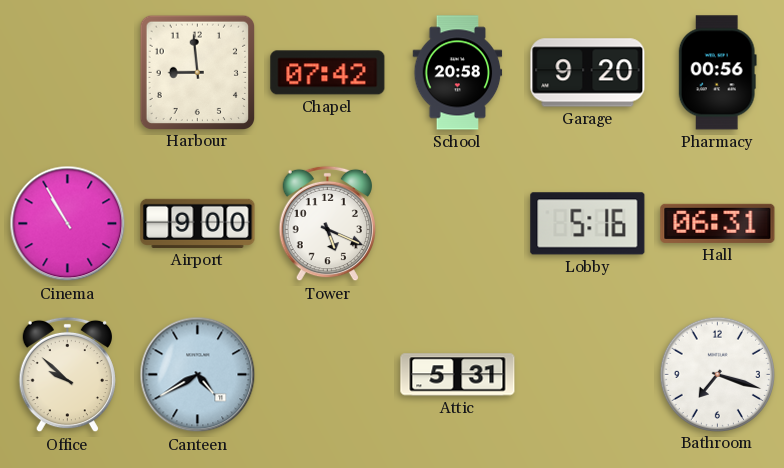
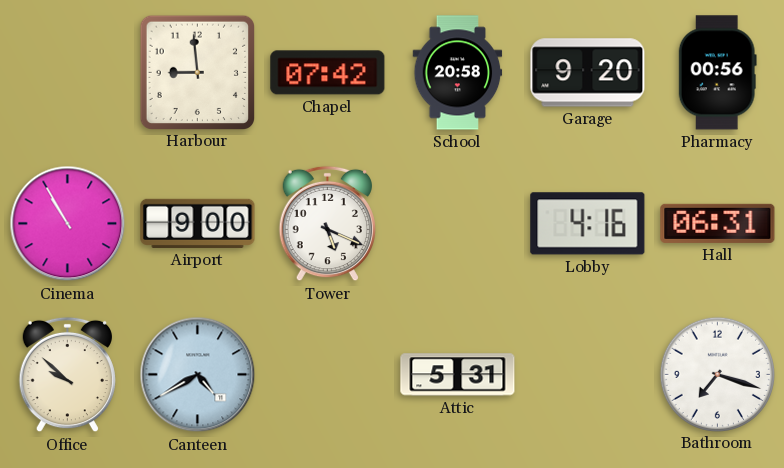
Lobby: 5:16 -> 4:16
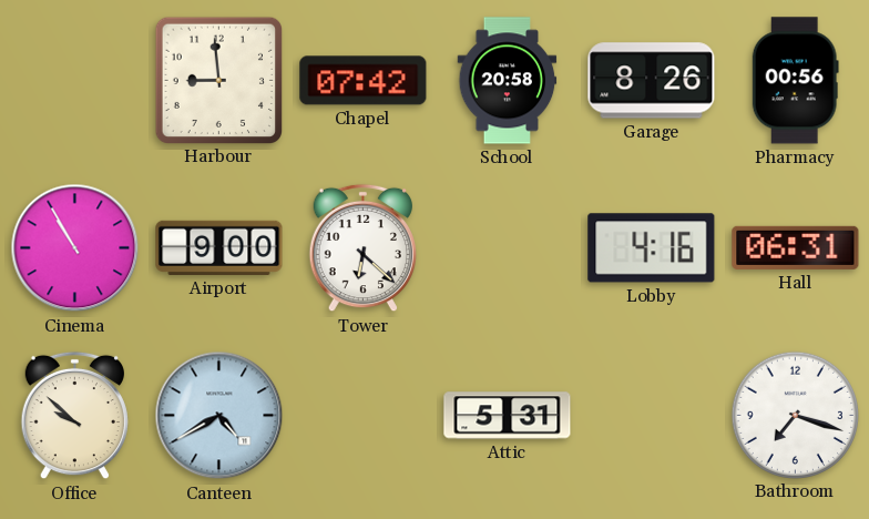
Garage: 9:20 -> 8:26
Tower: 5:19 -> 6:22
